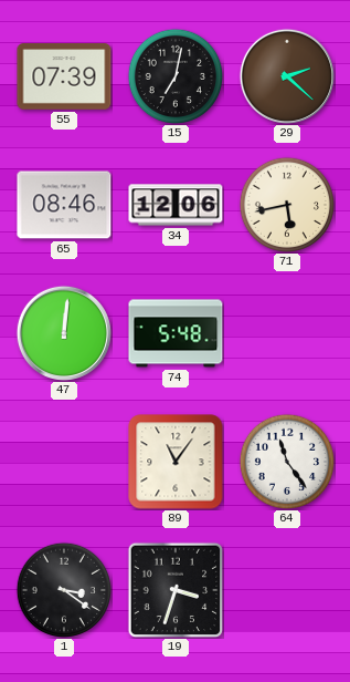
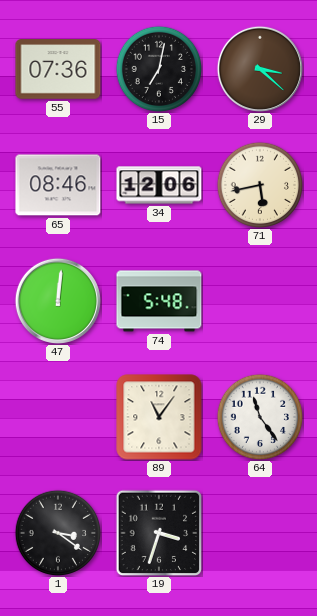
55: 07:39 -> 07:36
29: 2:22 -> 3:22
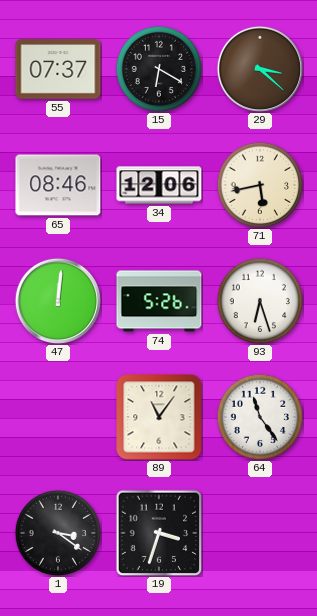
55: 07:36 -> 07:37
15: 7:02 -> 6:20
74: 5:48 -> 5:26
93: none -> 6:27
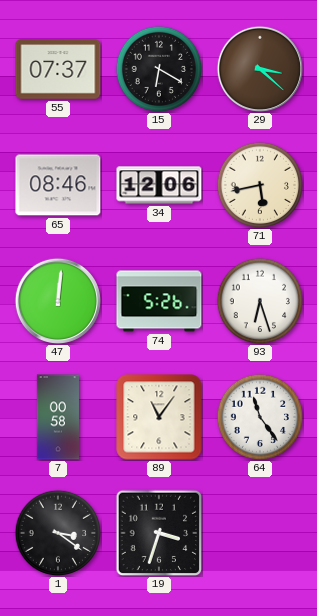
7: none -> 00:58
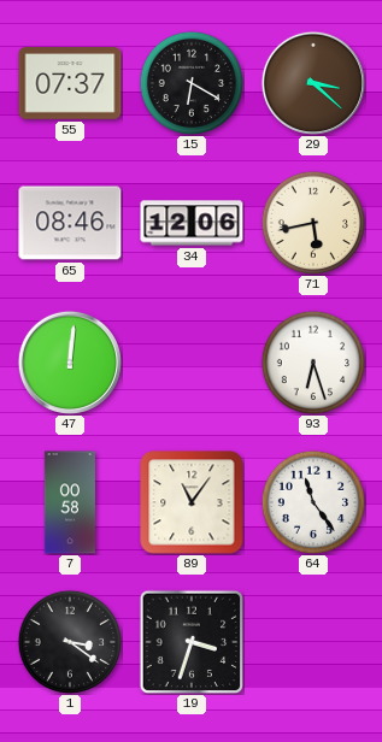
74: 5:26 -> none
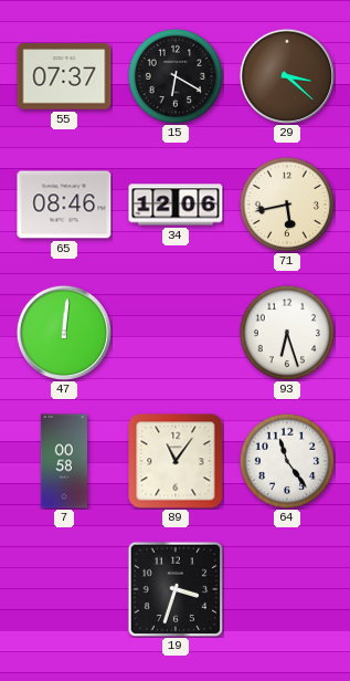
1: 3:21 -> none
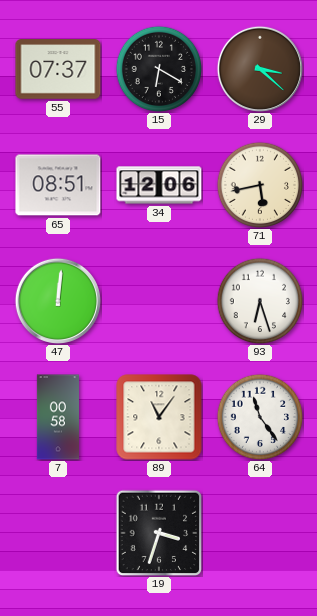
65: 08:46 -> 08:51
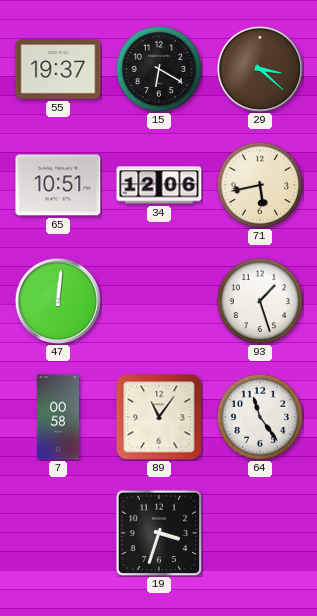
55: 07:37 -> 19:37
65: 08:51 -> 10:51
93: 6:27 -> 1:27
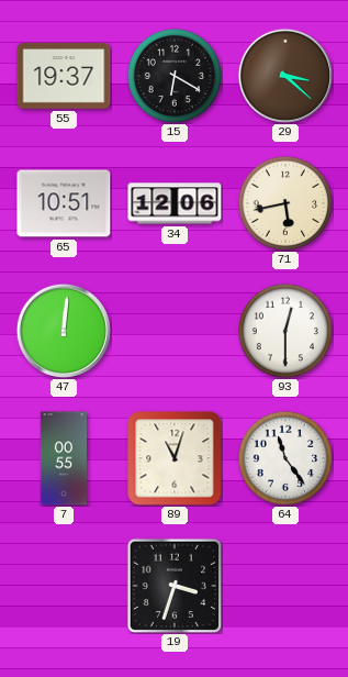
93: 1:27 -> 12:30
7: 00:58 -> 00:55
89: 11:06 -> 11:03
